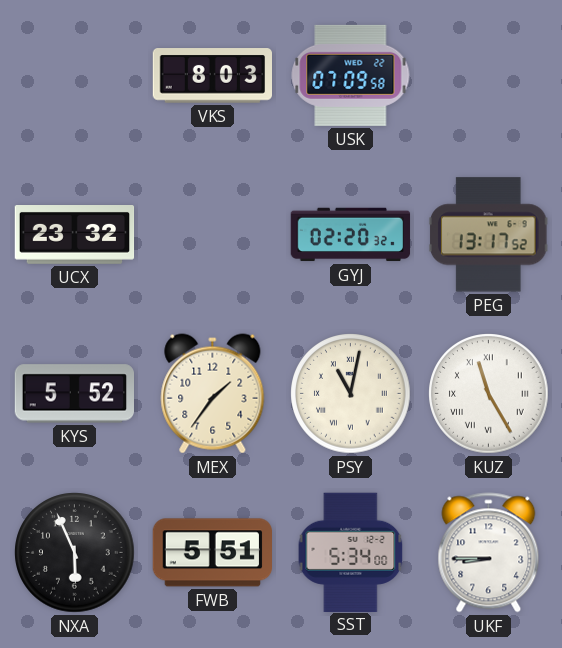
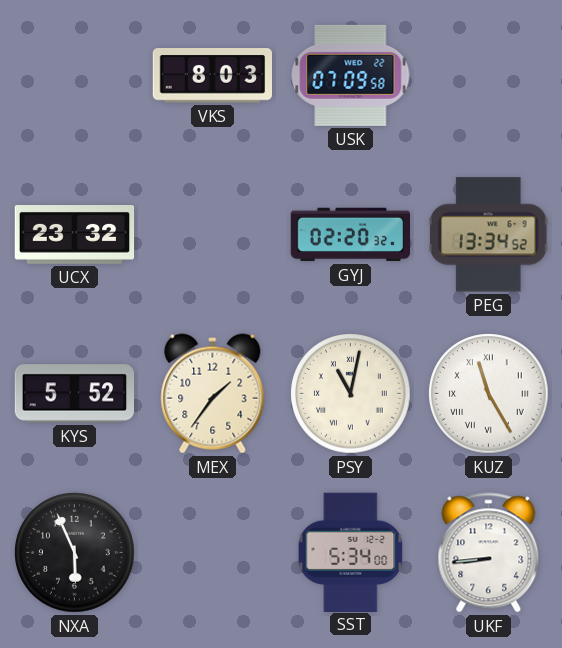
PEG: 13:17 -> 13:34
FWB: 5:51 -> none
UKF: 8:45 -> 8:44
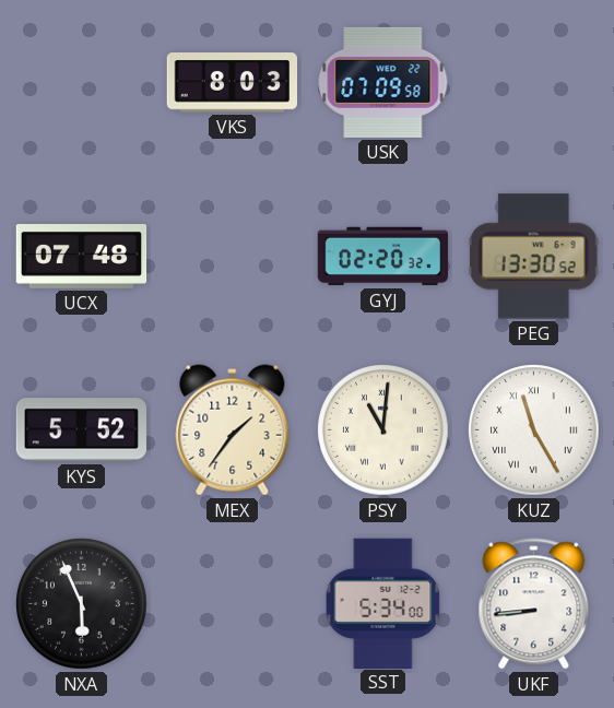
UCX: 23:32 -> 07:48
PEG: 13:34 -> 13:30
PSY: 11:02 -> 11:01
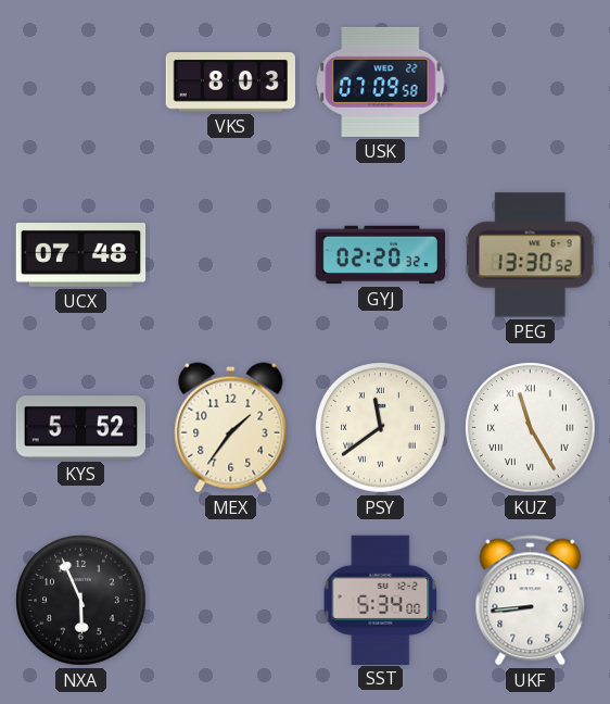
PSY: 11:01 -> 11:39
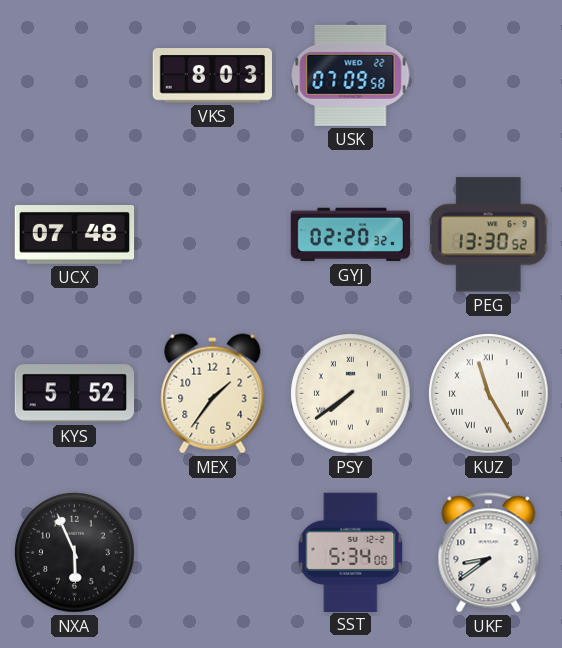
PSY: 11:39 -> 7:39
UKF: 8:44 -> 8:39
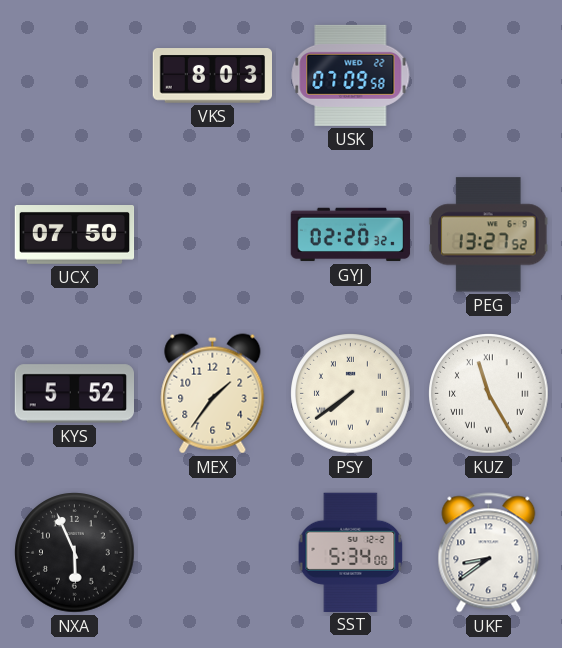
UCX: 07:48 -> 07:50
PEG: 13:30 -> 13:27
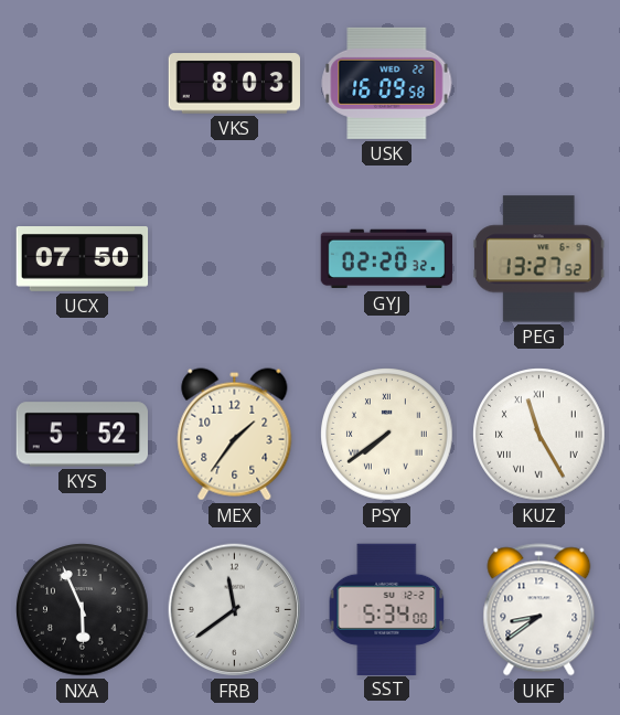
USK: 07:09 -> 16:09
FRB: none -> 11:39
